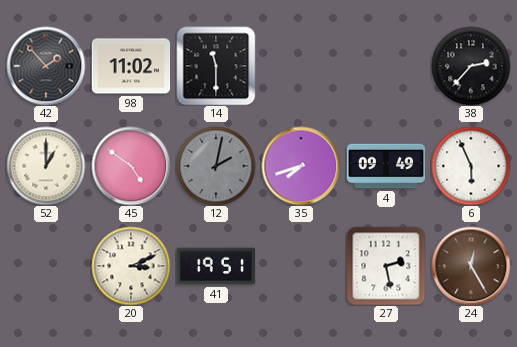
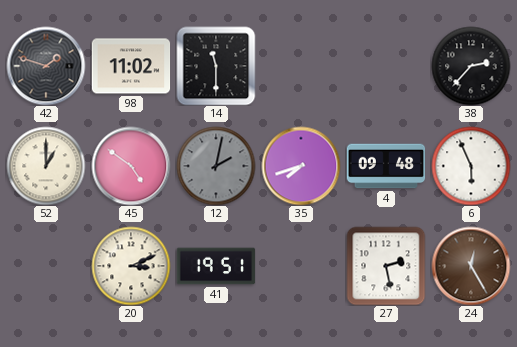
42: 1:53 -> 1:48
4: 09:49 -> 09:48
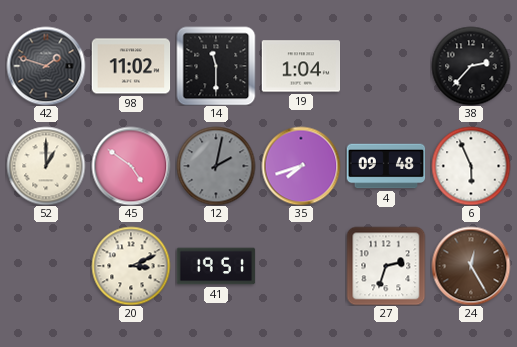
19: none -> 1:04
27: 2:28 -> 2:33
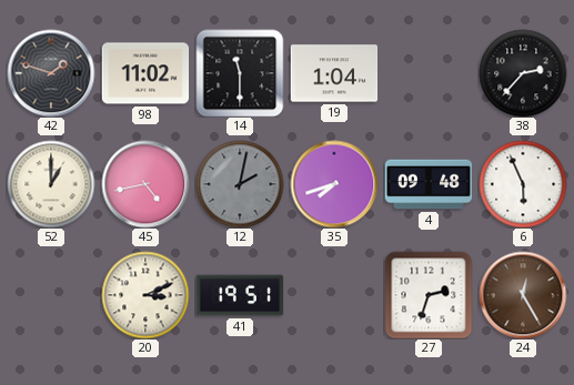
45: 4:51 -> 4:43
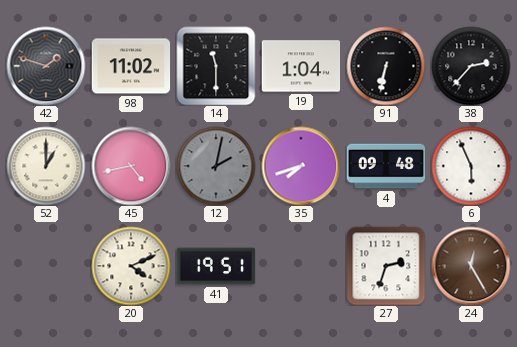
91: none -> 6:32
20: 3:11 -> 4:11
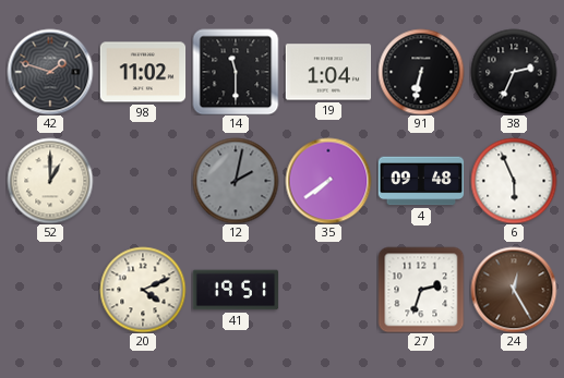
38: 2:37 -> 2:34
45: 4:43 -> none
35: 7:42 -> 7:39
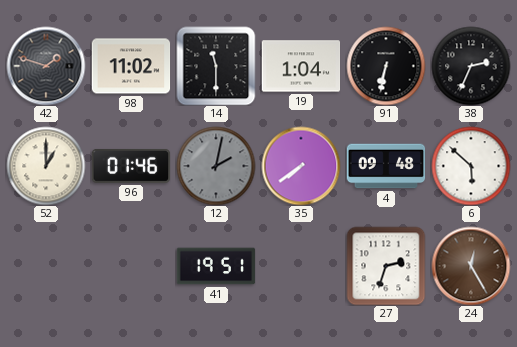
96: none -> 01:46
6: 5:56 -> 5:52
20: 4:11 -> none
